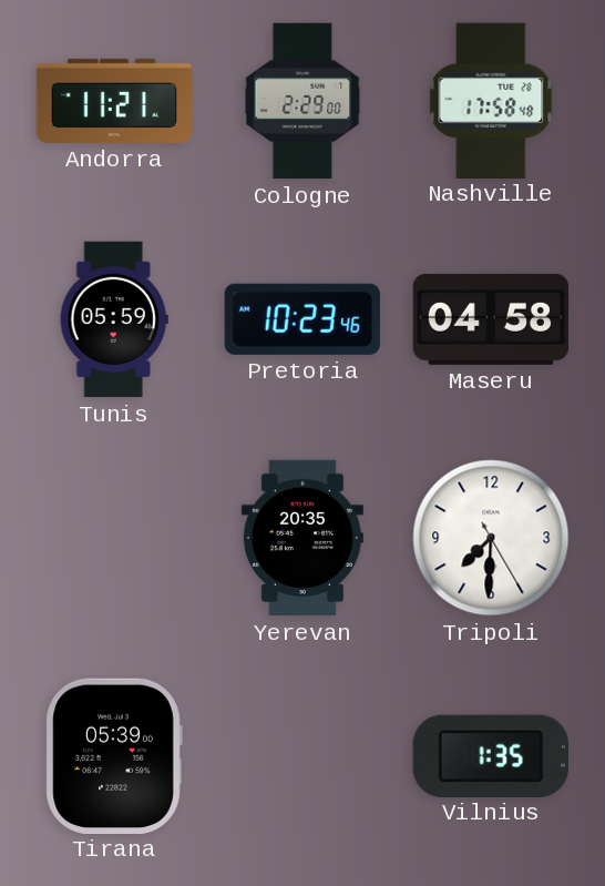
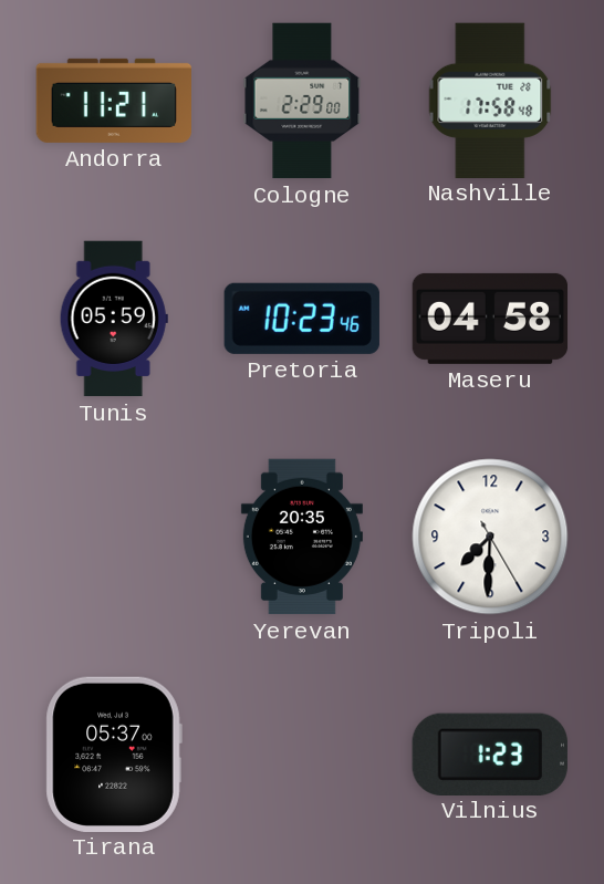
Tirana: 05:39 -> 05:37
Vilnius: 1:35 -> 1:23
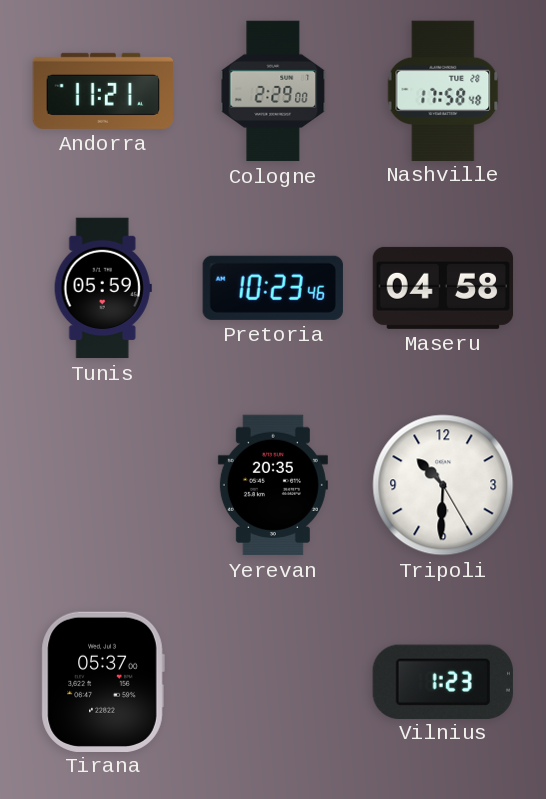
Tripoli: 7:30 -> 10:30
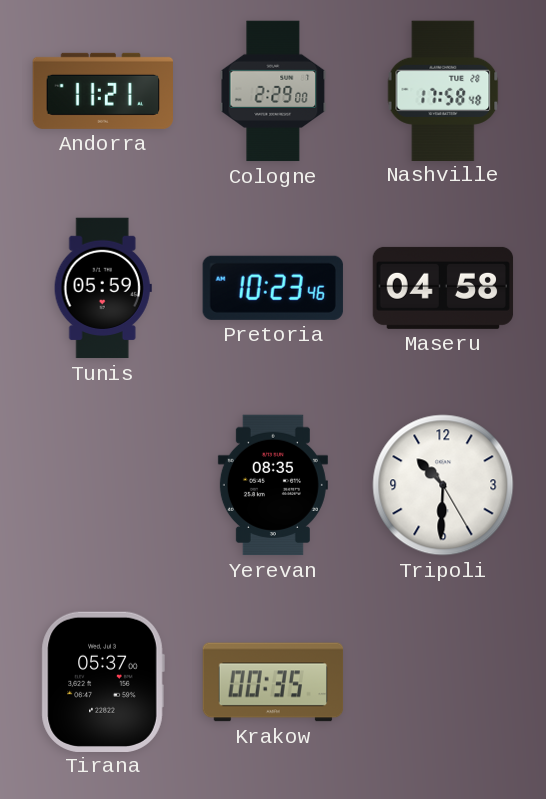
Yerevan: 20:35 -> 08:35
Krakow: none -> 00:35
Vilnius: 1:23 -> none
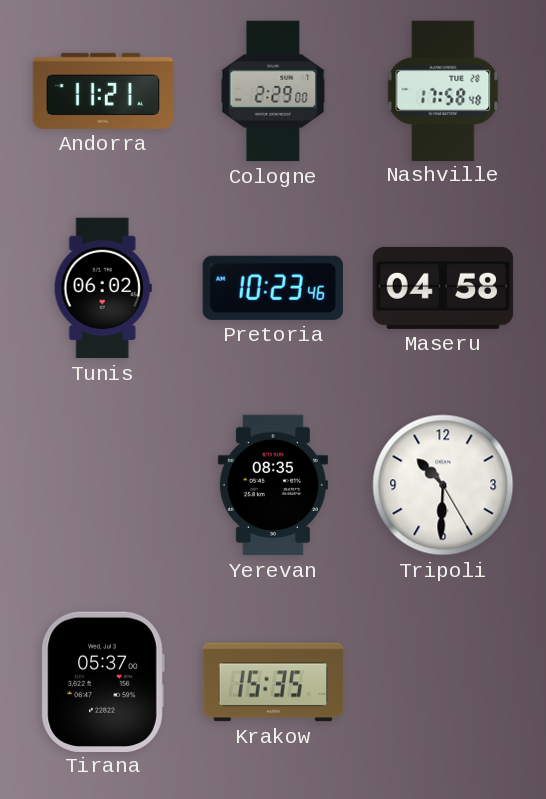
Tunis: 05:59 -> 06:02
Krakow: 00:35 -> 15:35
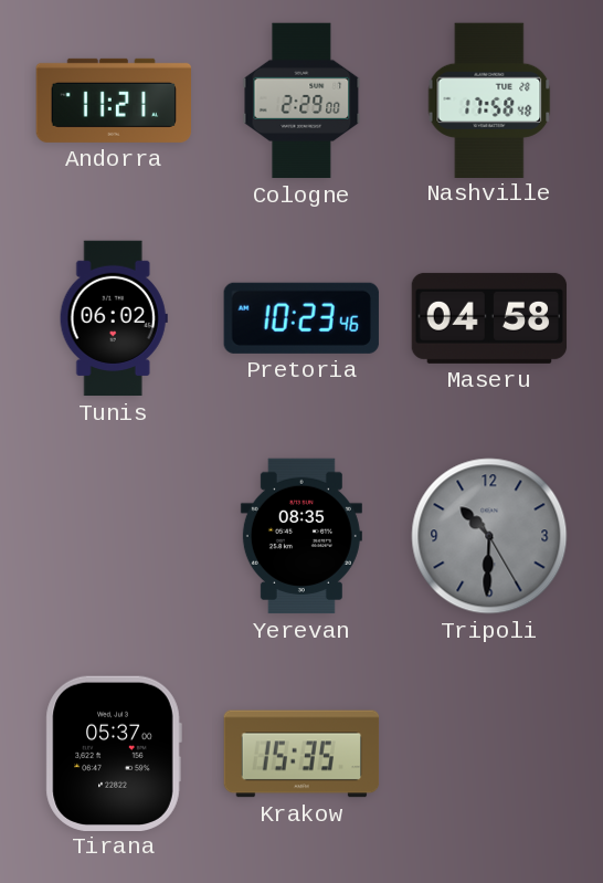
Tripoli dial: white -> grey
